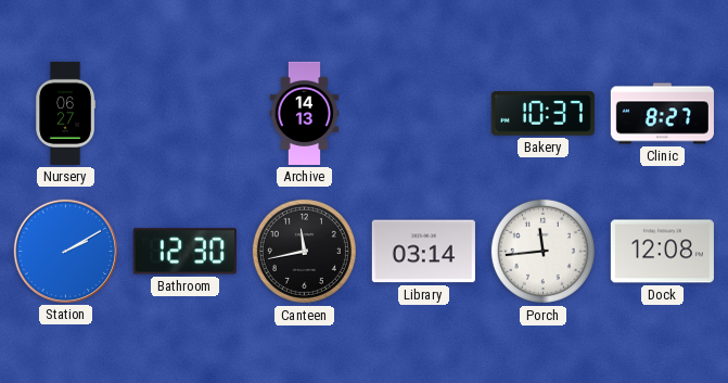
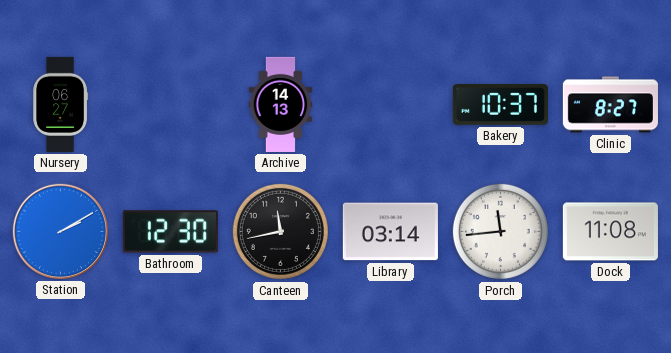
Dock: 12:08 -> 11:08
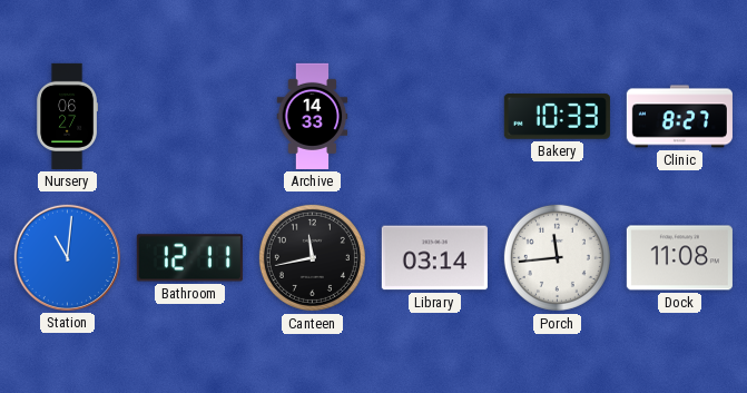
Archive: 14:13 -> 14:33
Bakery: 10:37 -> 10:33
Station: 2:10 -> 11:01
Bathroom: 12:30 -> 12:11
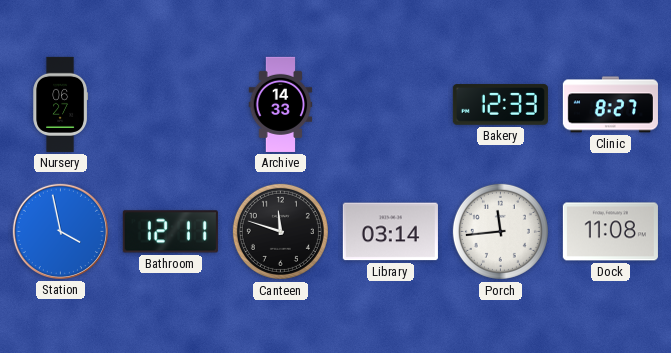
Bakery: 10:33 -> 12:33
Station: 11:01 -> 3:58
Canteen: 11:43 -> 11:48
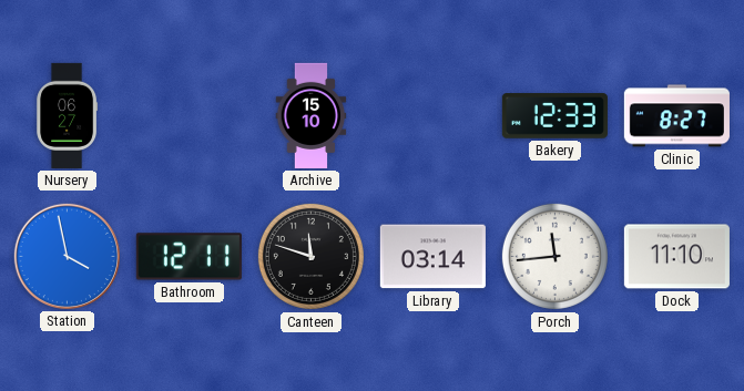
Archive: 14:33 -> 15:10
Dock: 11:08 -> 11:10
